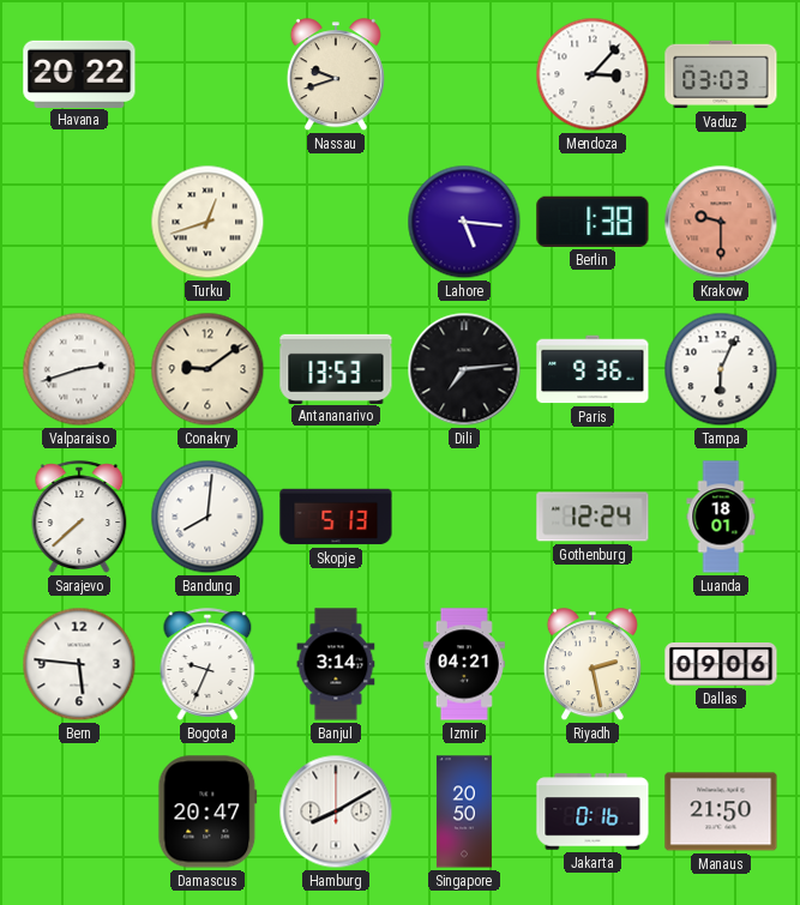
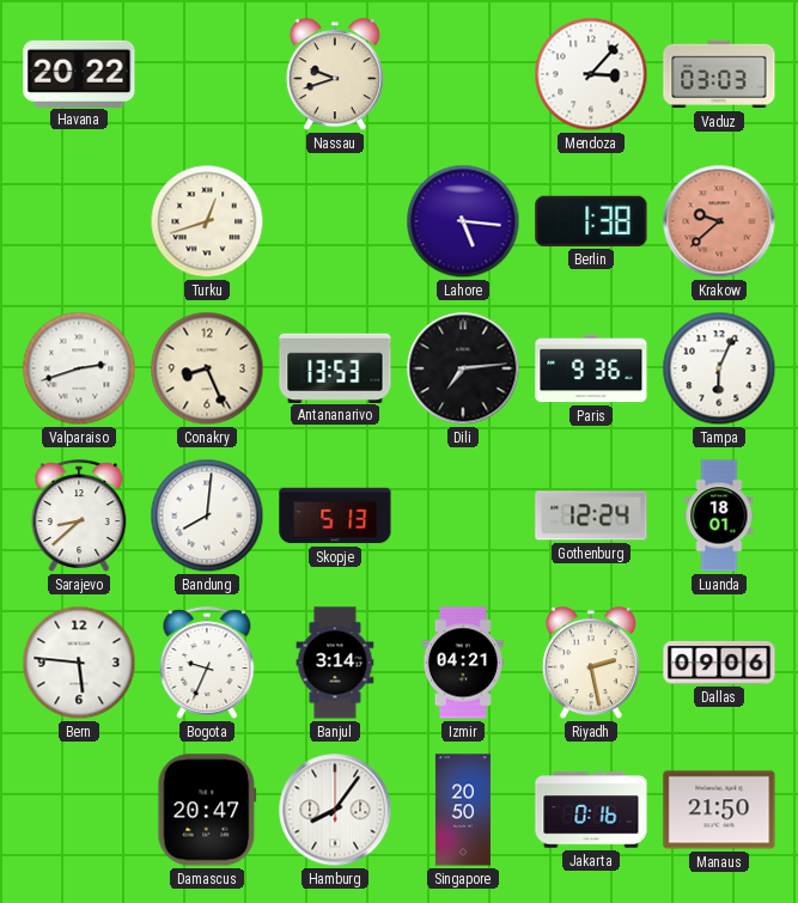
Krakow: 9:30 -> 9:38
Conakry: 9:09 -> 8:26
Sarajevo: 7:38 -> 8:38
Hamburg: 8:10 -> 8:06
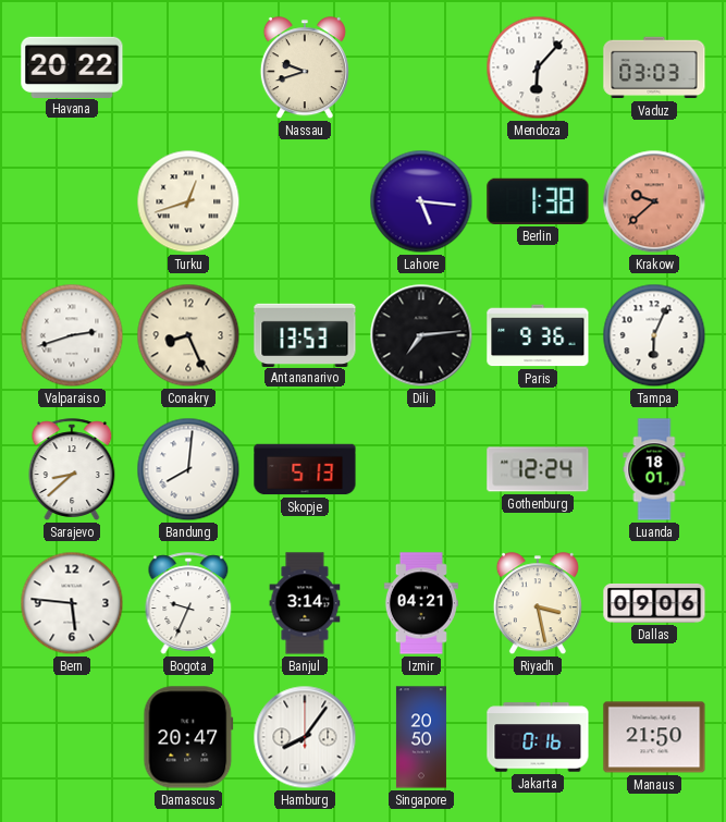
Mendoza: 3:07 -> 6:07
Riyadh: 2:28 -> 3:28
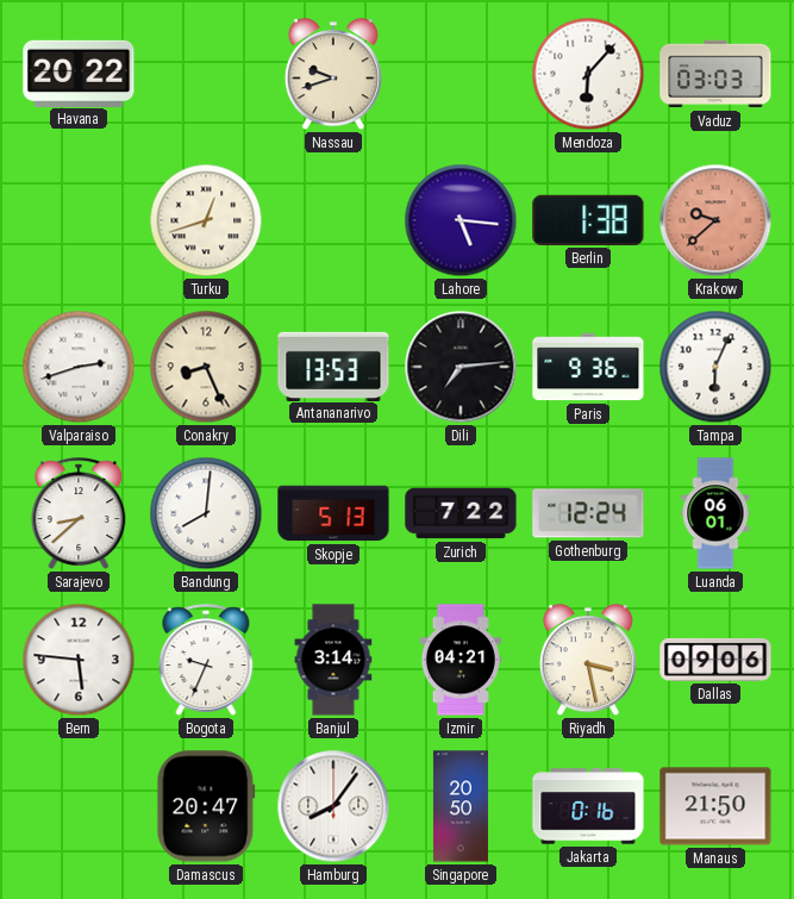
Zurich: none -> 7:22
Luanda: 18:01 -> 06:01
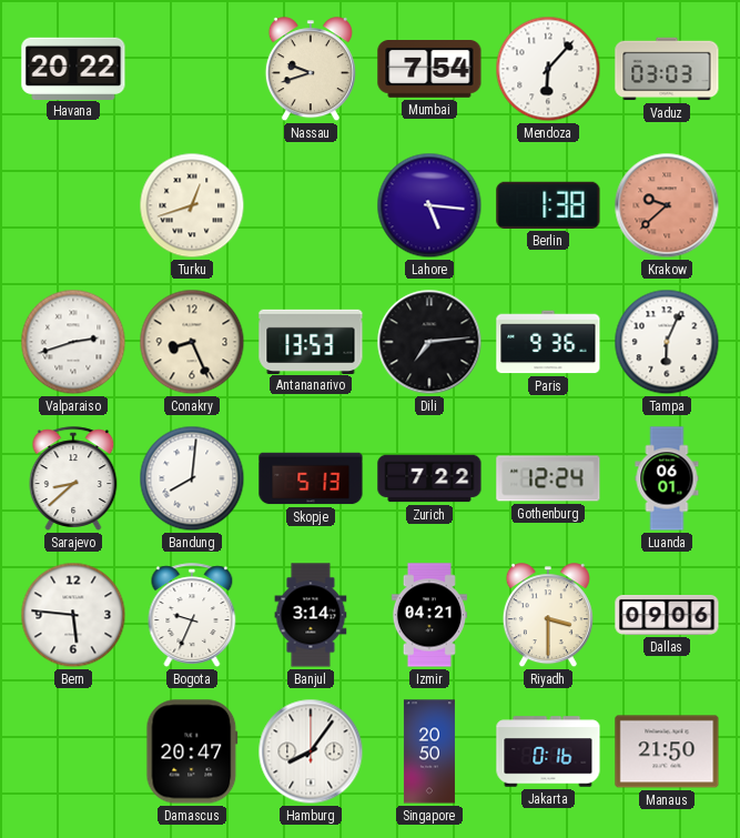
Mumbai: none -> 7:54
Riyadh: 3:28 -> 3:30
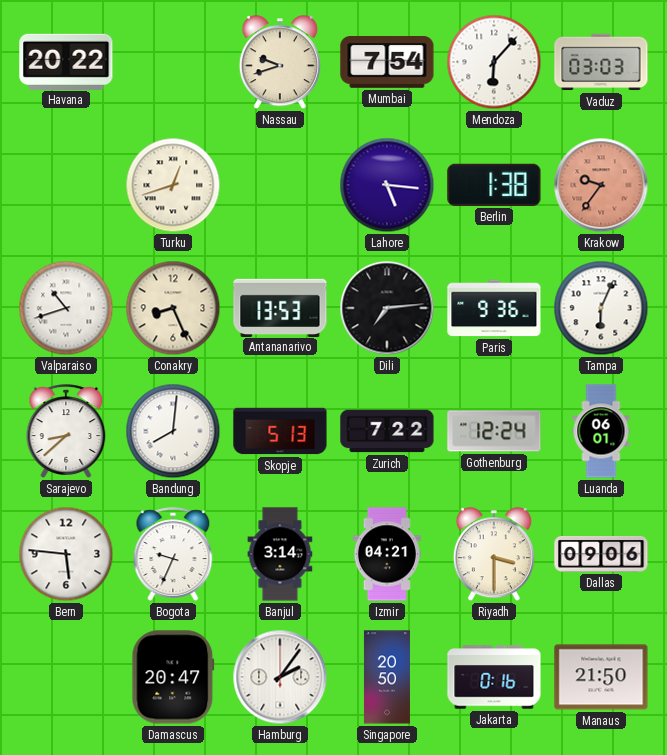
Krakow: 9:38 -> 9:36
Valparaiso: 2:42 -> 10:42
Hamburg: 8:06 -> 2:06
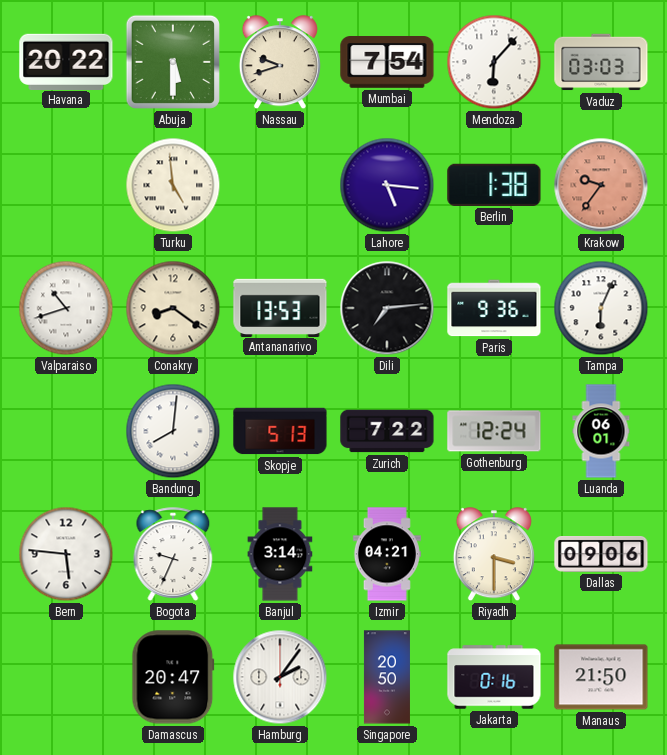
Abuja: none -> 5:30
Turku: 12:42 -> 4:59
Conakry: 8:26 -> 8:21
Sarajevo: 8:38 -> none
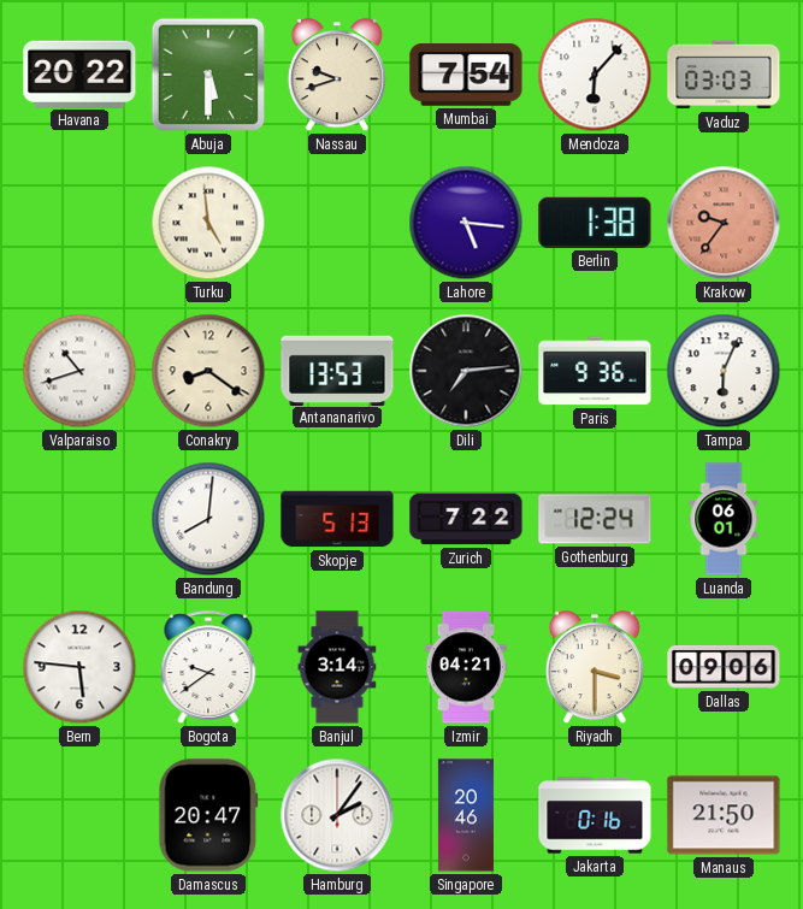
Bogota: 9:34 -> 9:39
Singapore: 20:50 -> 20:46
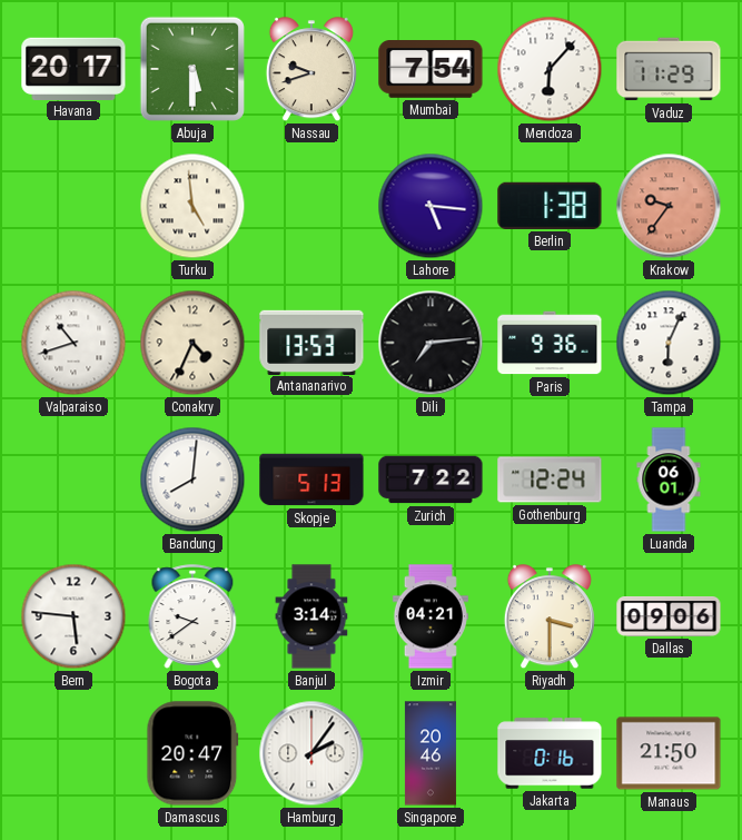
Havana: 20:22 -> 20:17
Vaduz: 03:03 -> 11:29
Conakry: 8:21 -> 4:34
